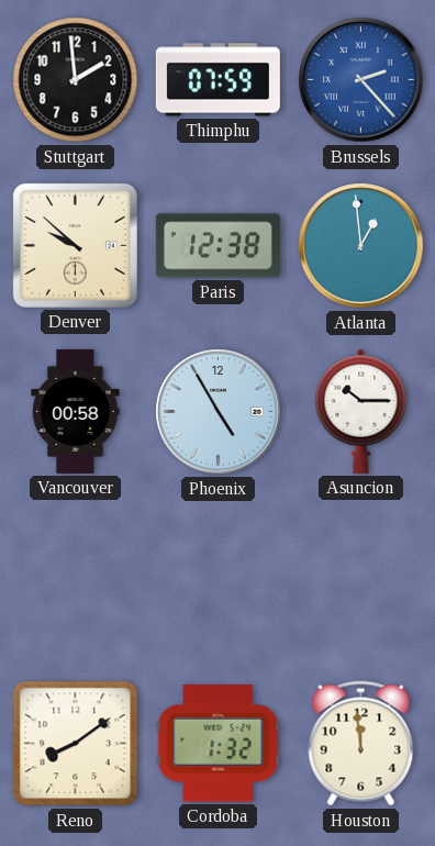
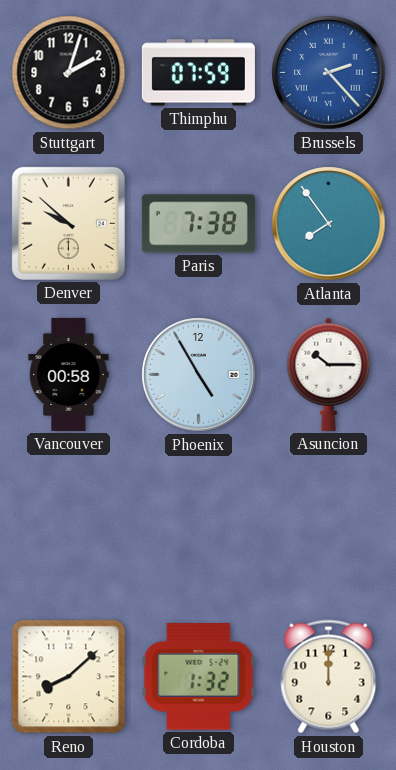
Stuttgart: 1:59 -> 2:03
Paris: 12:38 -> 7:38
Atlanta: 12:59 -> 7:54
Reno: 8:09 -> 8:08
Houston: 11:59 -> 12:00
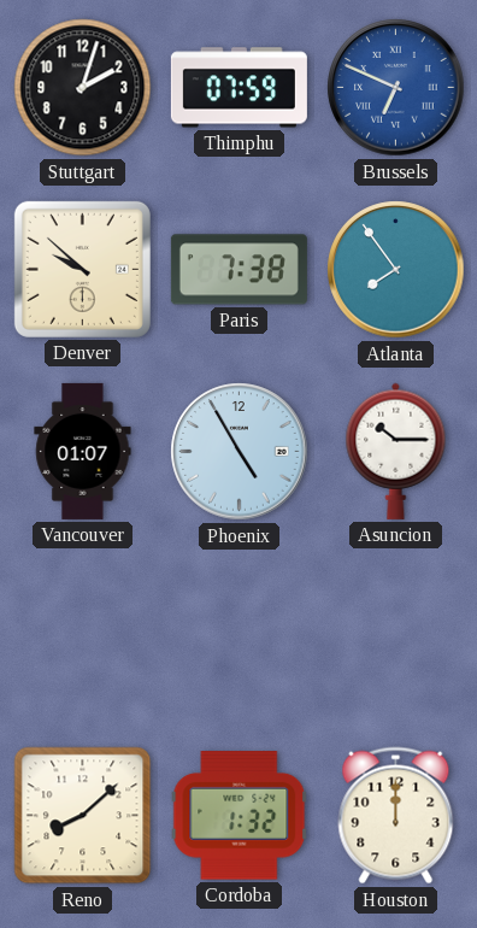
Brussels: 2:23 -> 6:49
Vancouver: 00:58 -> 01:07
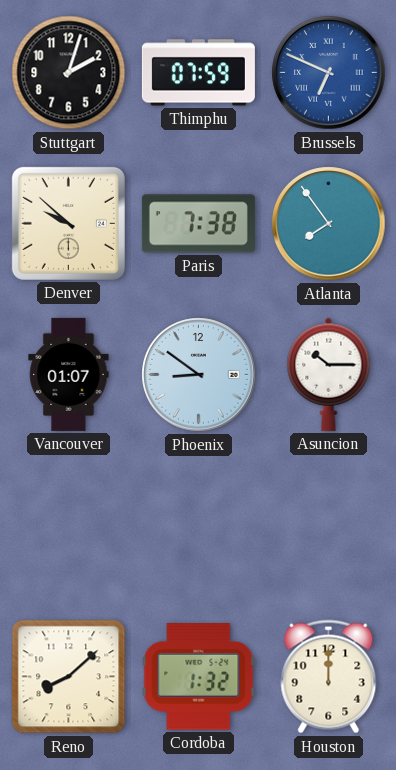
Phoenix: 4:55 -> 8:51
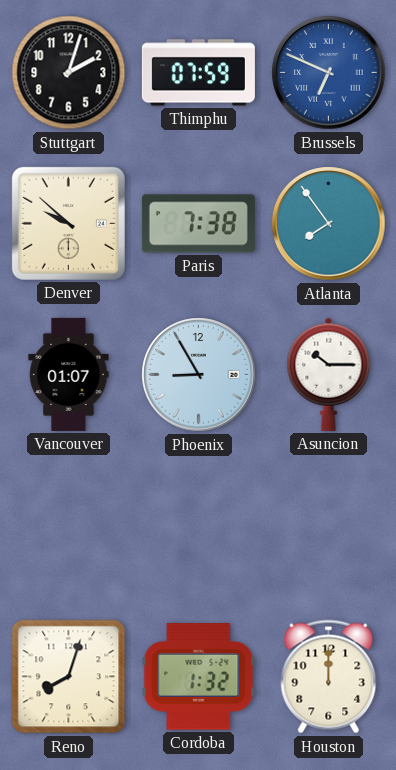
Phoenix: 8:51 -> 8:55
Reno: 8:08 -> 8:03
